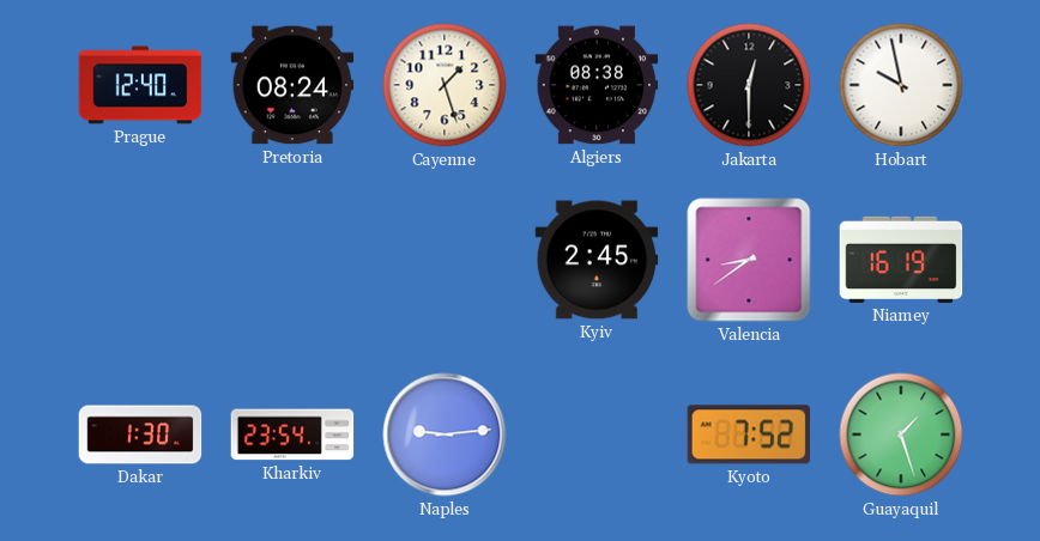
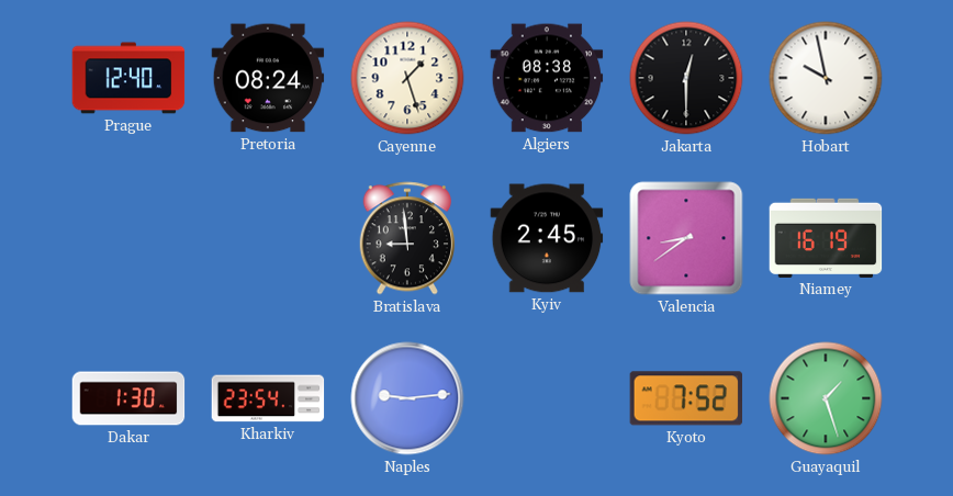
Bratislava: none -> 8:59
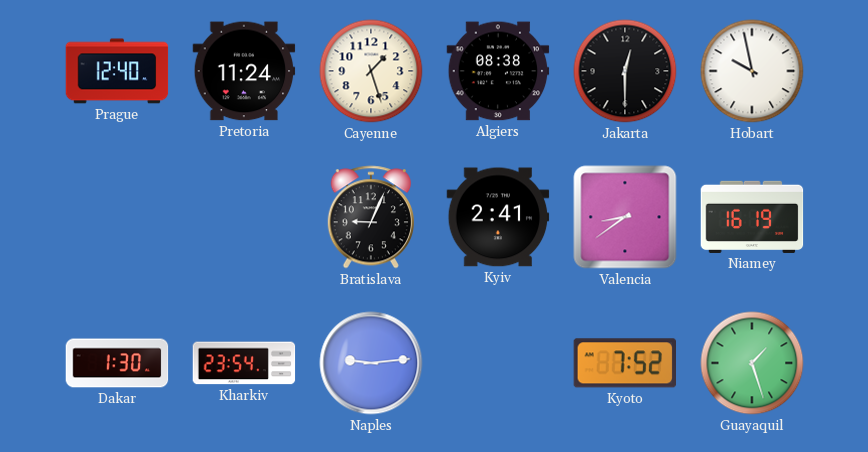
Pretoria: 08:24 -> 11:24
Bratislava: 8:59 -> 9:04
Kyiv: 2:45 -> 2:41
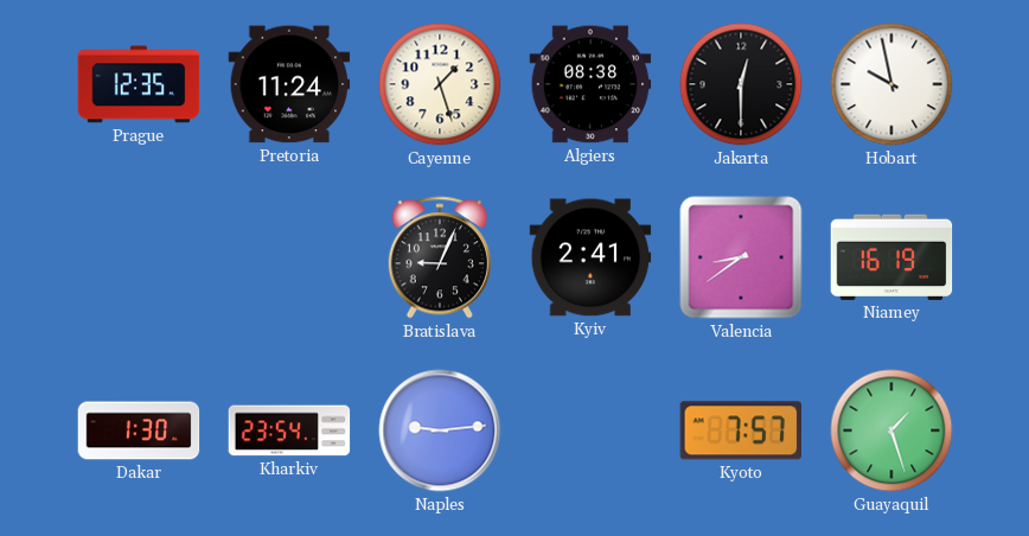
Prague: 12:40 -> 12:35
Kyoto: 7:52 -> 7:57
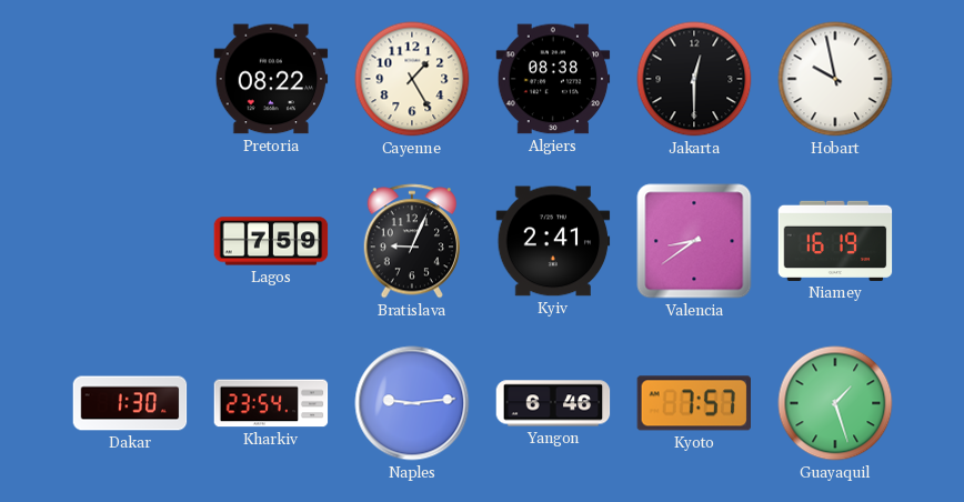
Prague: 12:35 -> none
Pretoria: 11:24 -> 08:22
Cayenne: 1:27 -> 1:25
Lagos: none -> 7:59
Yangon: none -> 6:46
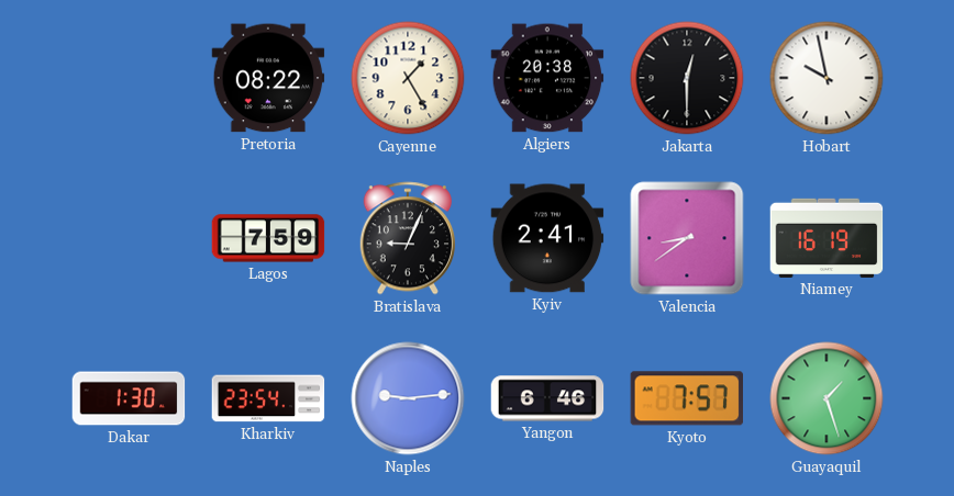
Algiers: 08:38 -> 20:38
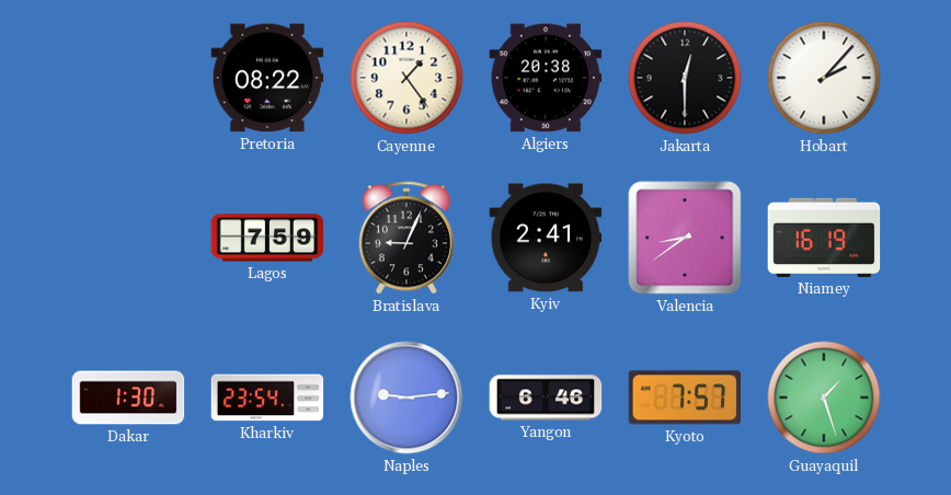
Cayenne: 1:25 -> 1:24
Hobart: 9:58 -> 2:07
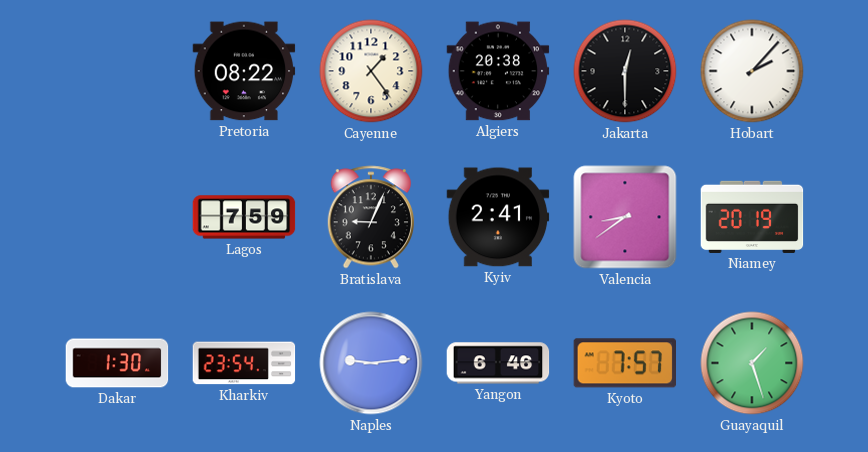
Niamey: 16:19 -> 20:19
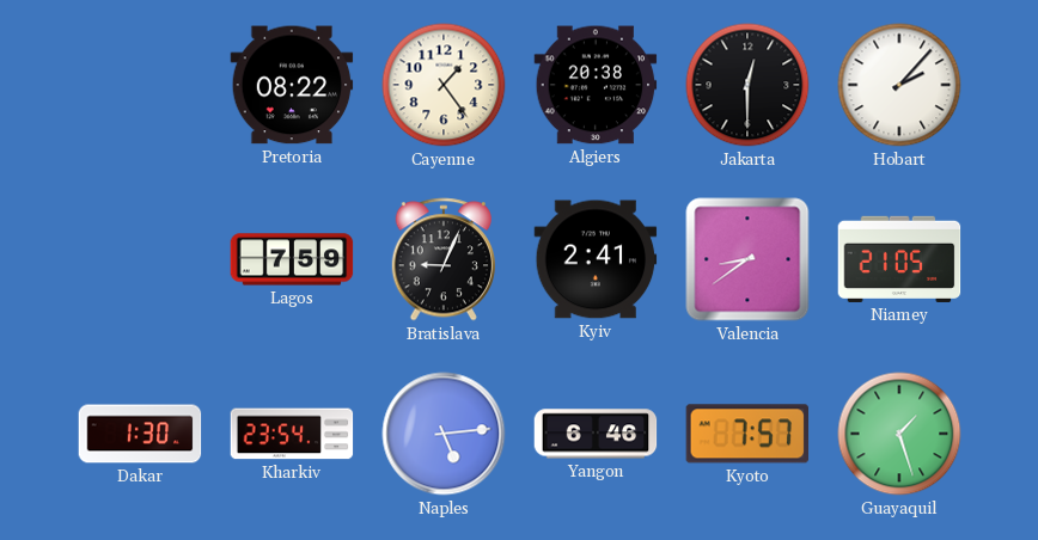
Niamey: 20:19 -> 21:05
Naples: 9:14 -> 5:14
